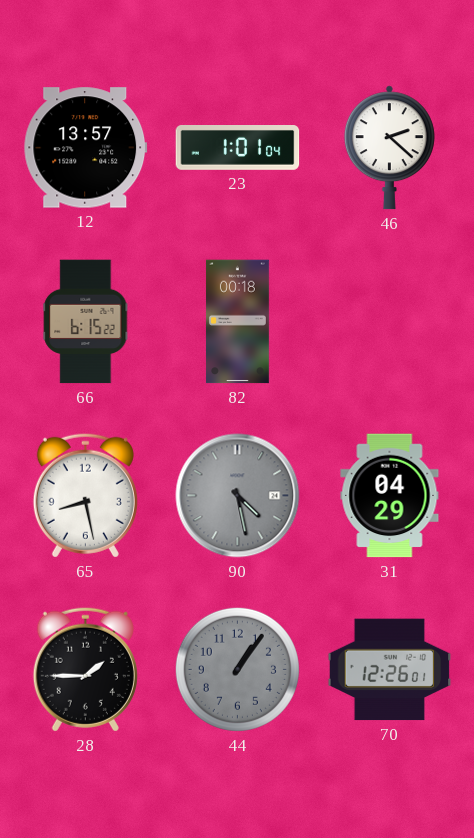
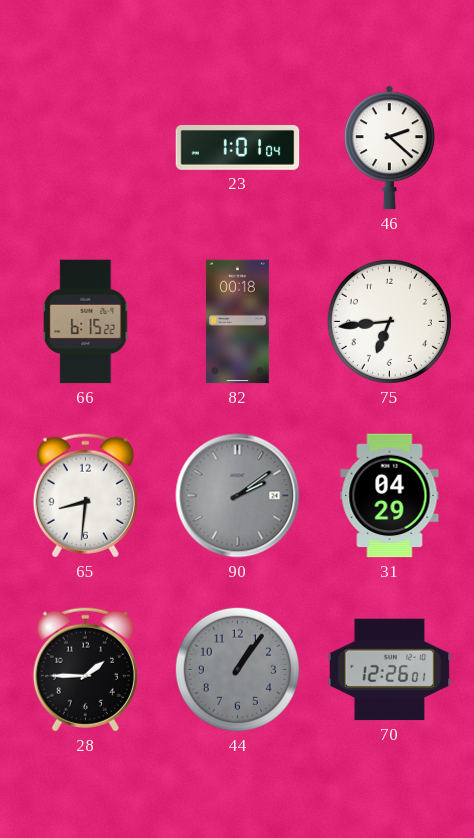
12: 13:57 -> none
75: none -> 6:44
65: 8:28 -> 8:31
90: 4:28 -> 2:09
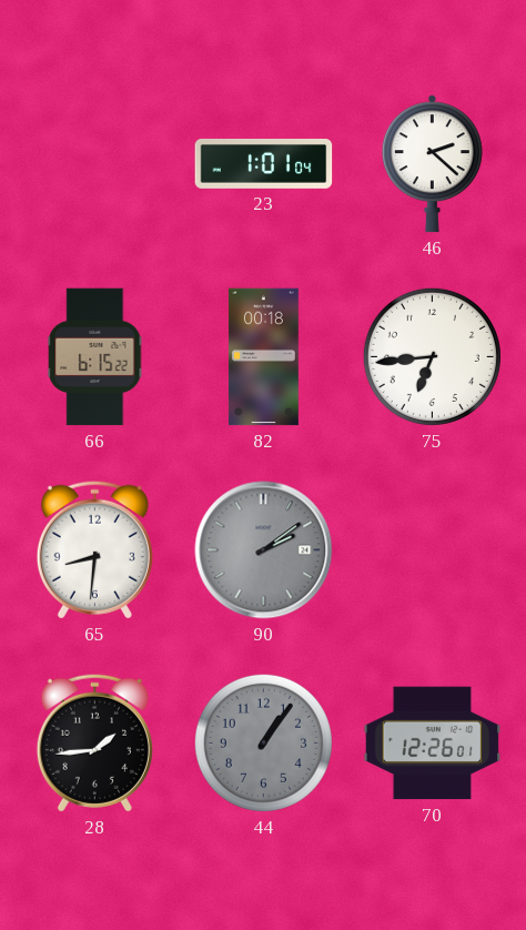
31: 04:29 -> none
28: 1:45 -> 1:44
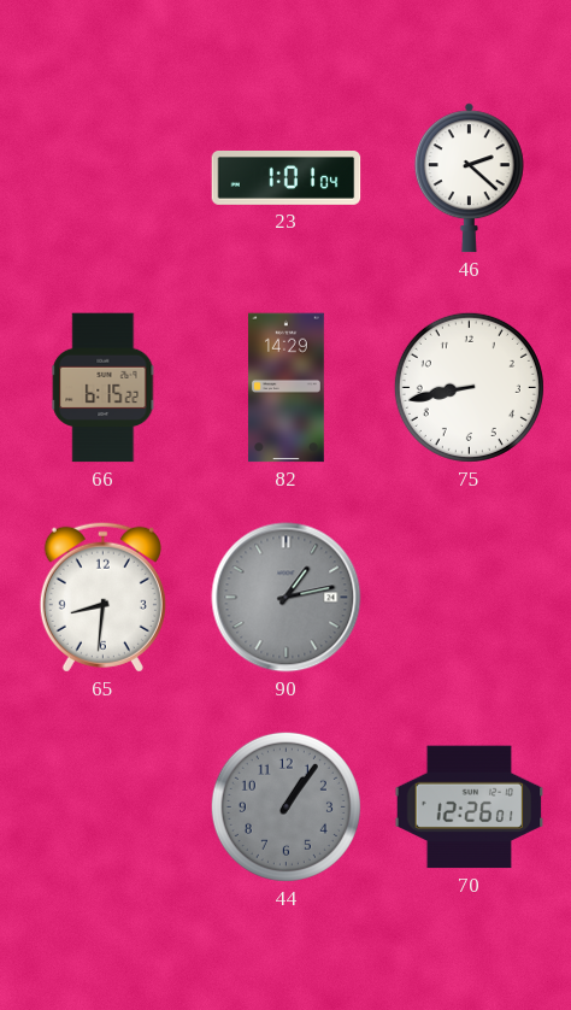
82: 00:18 -> 14:29
75: 6:44 -> 8:43
90: 2:09 -> 1:13
28: 1:44 -> none
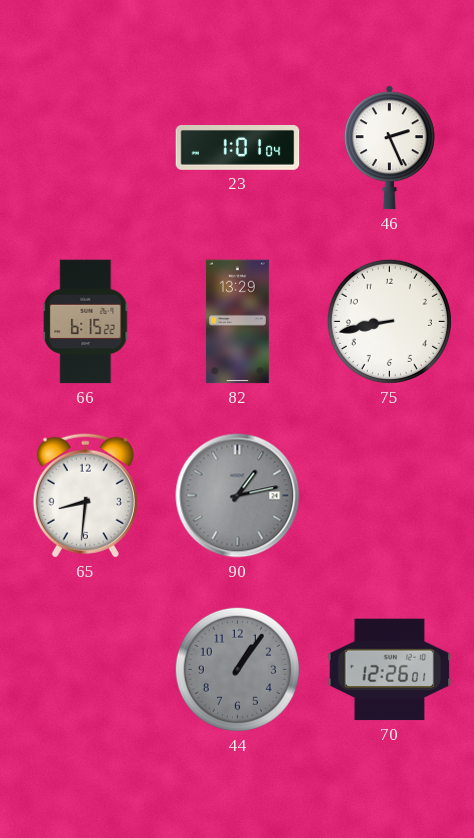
46: 2:22 -> 2:26
82: 14:29 -> 13:29
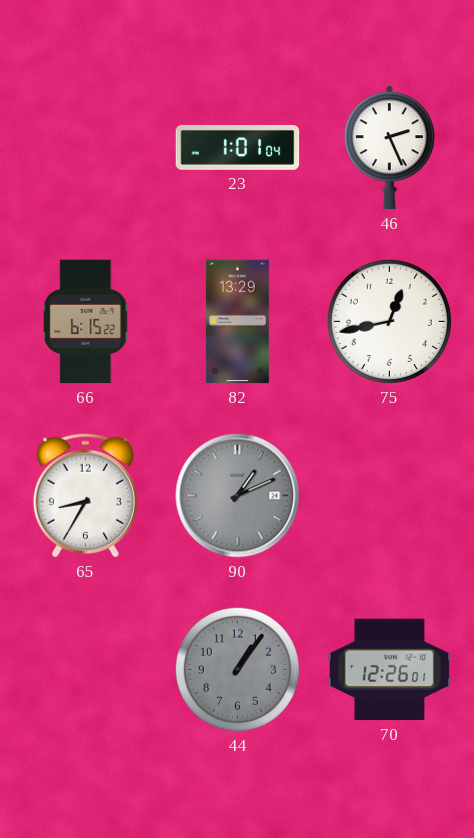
75: 8:43 -> 12:43
65: 8:31 -> 8:35
90: 1:13 -> 1:11
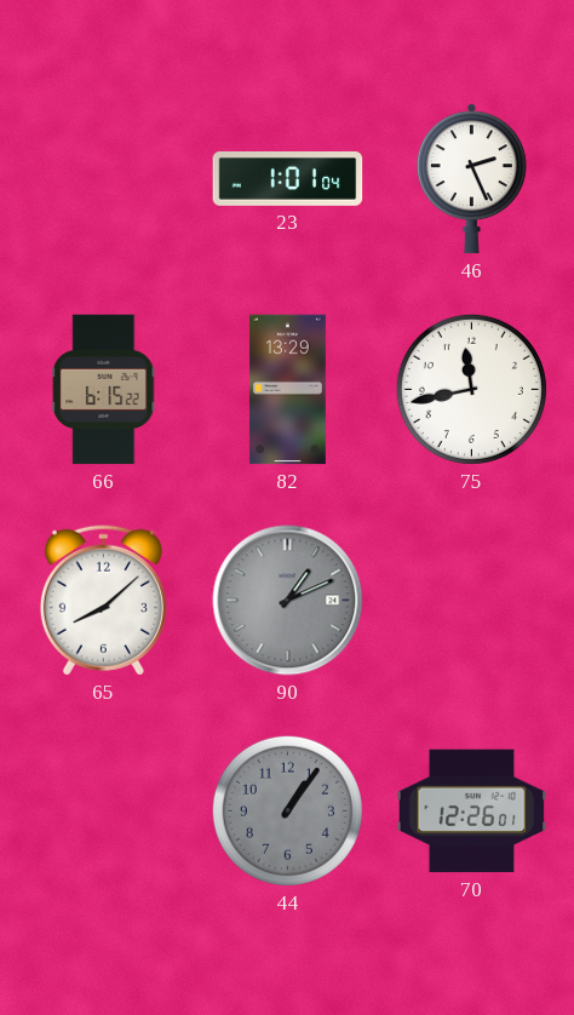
75: 12:43 -> 11:43
65: 8:35 -> 8:08
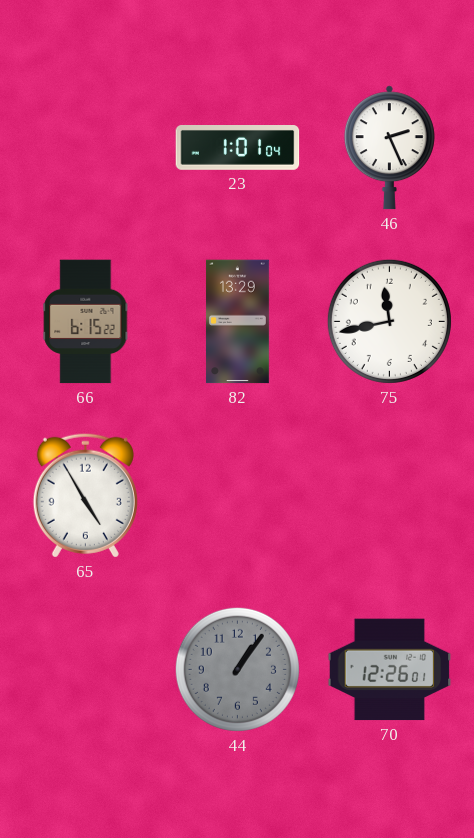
65: 8:08 -> 4:55
90: 1:11 -> none
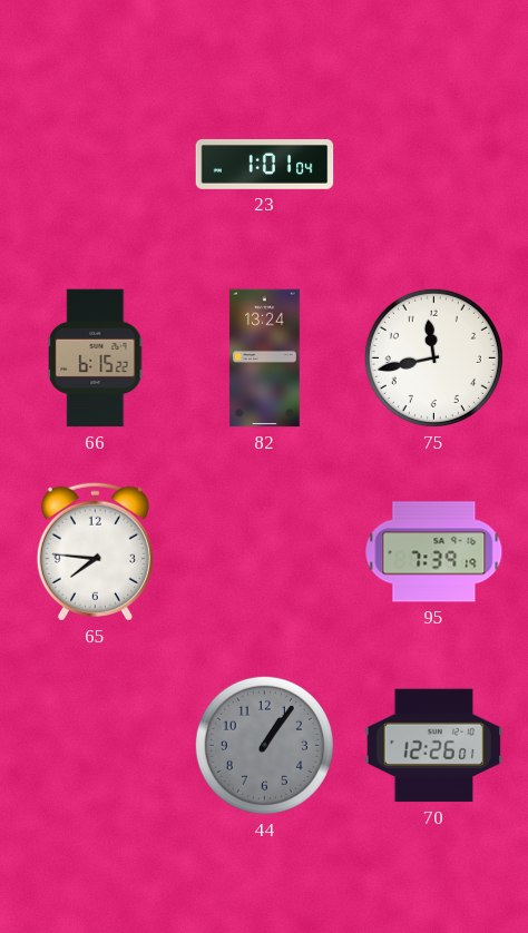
46: 2:26 -> none
82: 13:29 -> 13:24
65: 4:55 -> 7:46
95: none -> 7:39
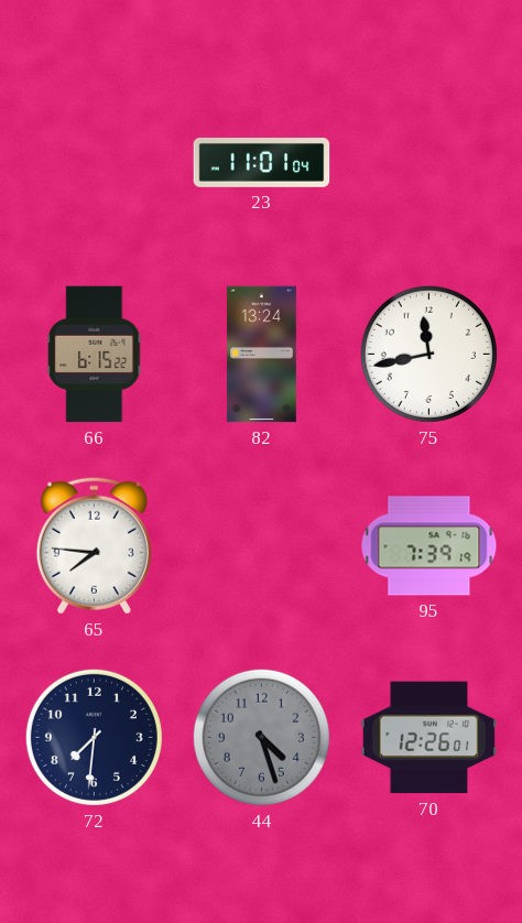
23: 1:01 -> 11:01
72: none -> 7:31
44: 1:06 -> 4:27
